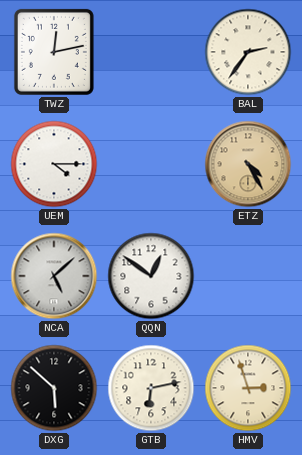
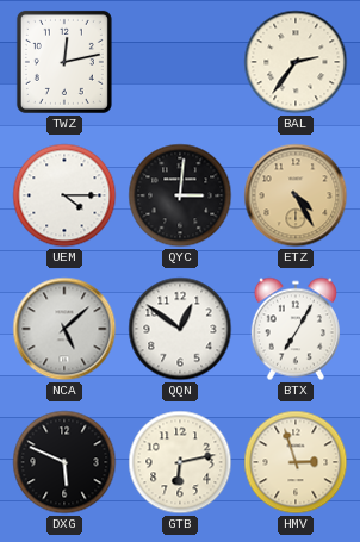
QYC: none -> 3:01
BTX: none -> 7:05
DXG: 5:52 -> 5:49
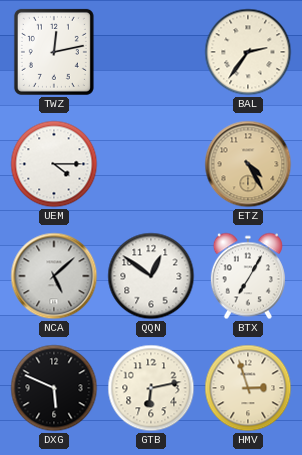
QYC: 3:01 -> none
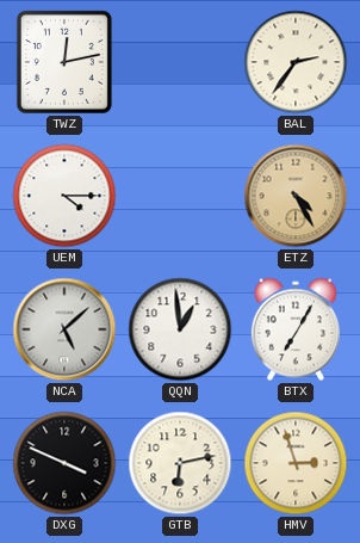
QQN: 12:51 -> 12:59
DXG: 5:49 -> 3:49
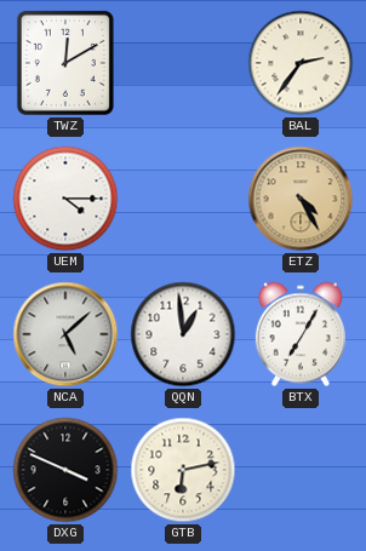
TWZ: 12:13 -> 12:10
HMV: 2:57 -> none
